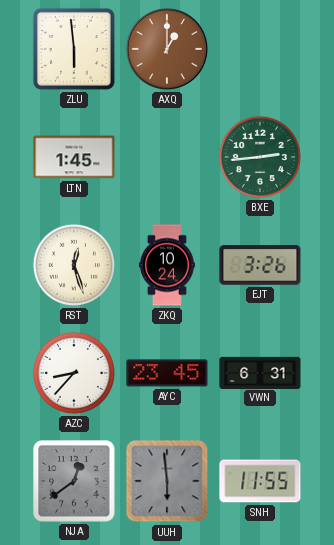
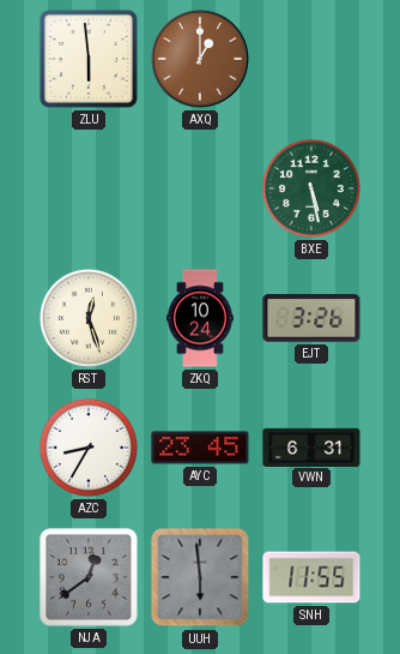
LTN: 1:45 -> none
BXE: 2:44 -> 5:28
AZC: 8:37 -> 8:35
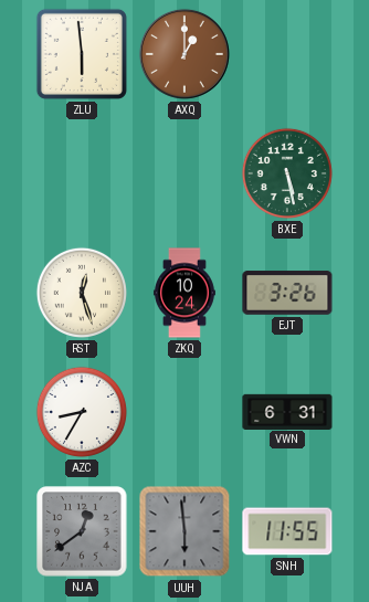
AYC: 23:45 -> none
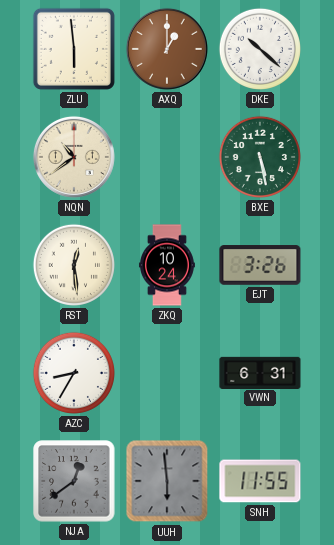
DKE: none -> 10:22
NQN: none -> 10:39
RST: 12:27 -> 12:29
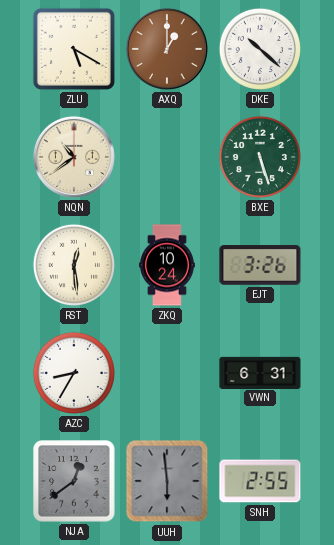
ZLU: 5:59 -> 5:20
BXE: 5:28 -> 5:27
SNH: 11:55 -> 2:55
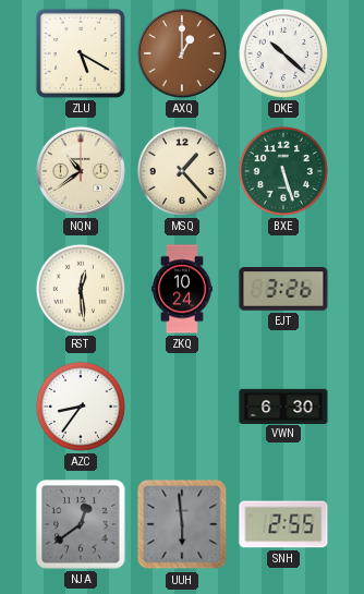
MSQ: none -> 1:23
AZC: 8:35 -> 8:36
VWN: 6:31 -> 6:30
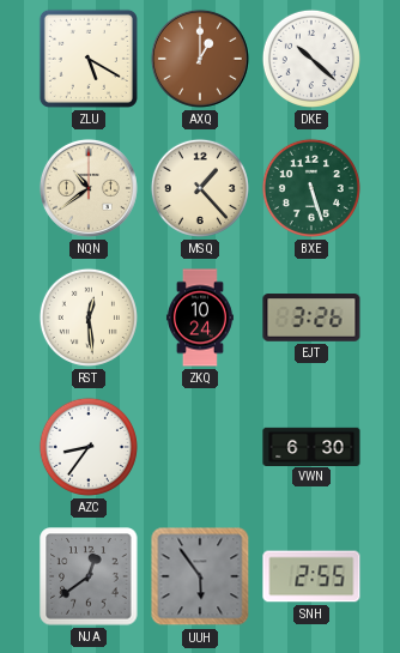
UUH: 5:59 -> 5:54
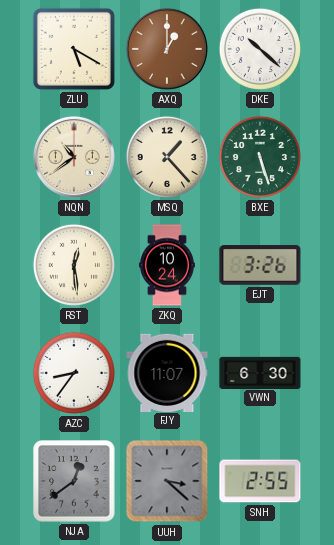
FJY: none -> 11:07
UUH: 5:54 -> 3:22
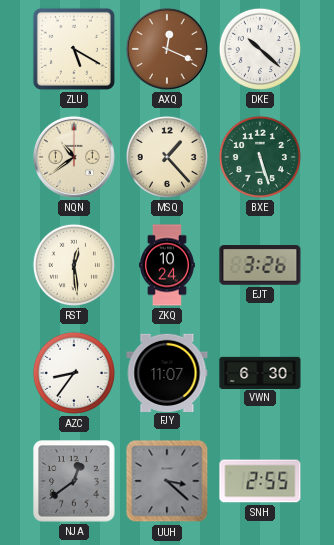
AXQ: 1:00 -> 12:19
